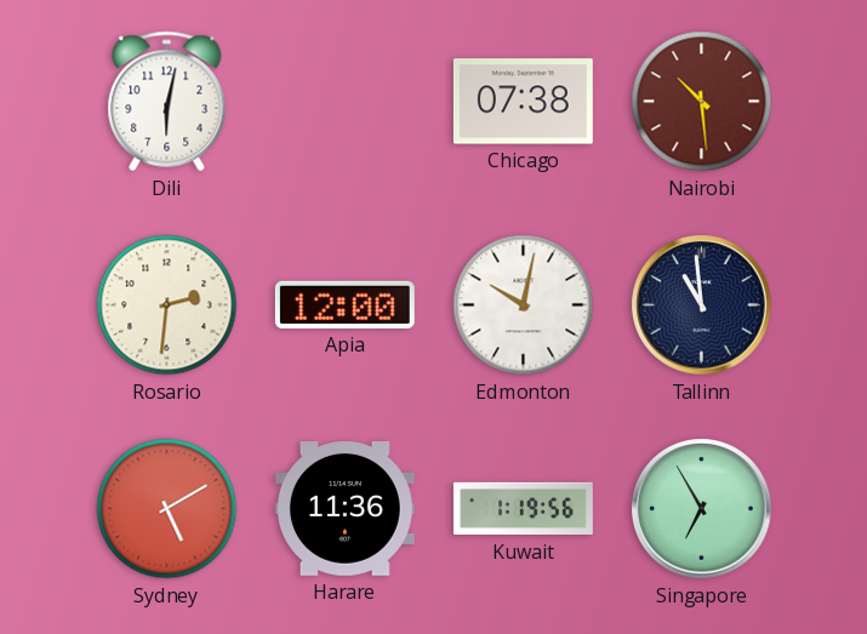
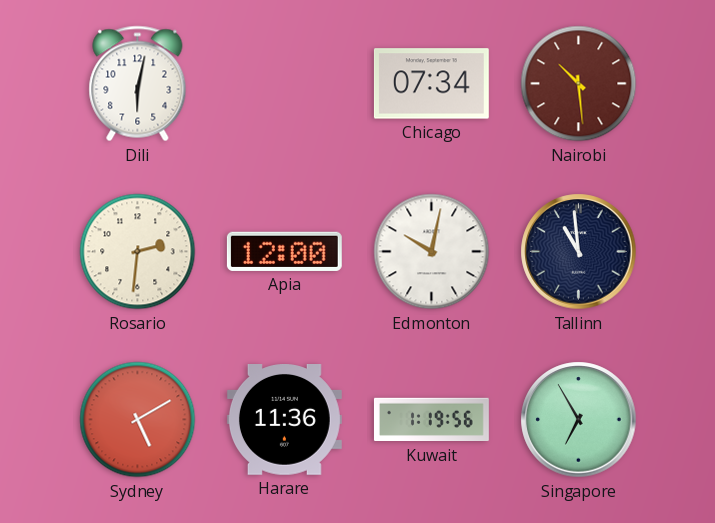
Chicago: 07:38 -> 07:34
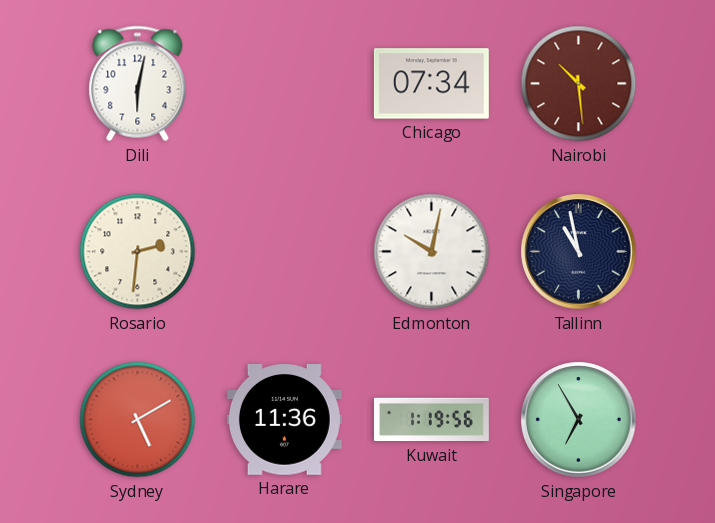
Apia: 12:00 -> none
Tallinn: 10:59 -> 10:58
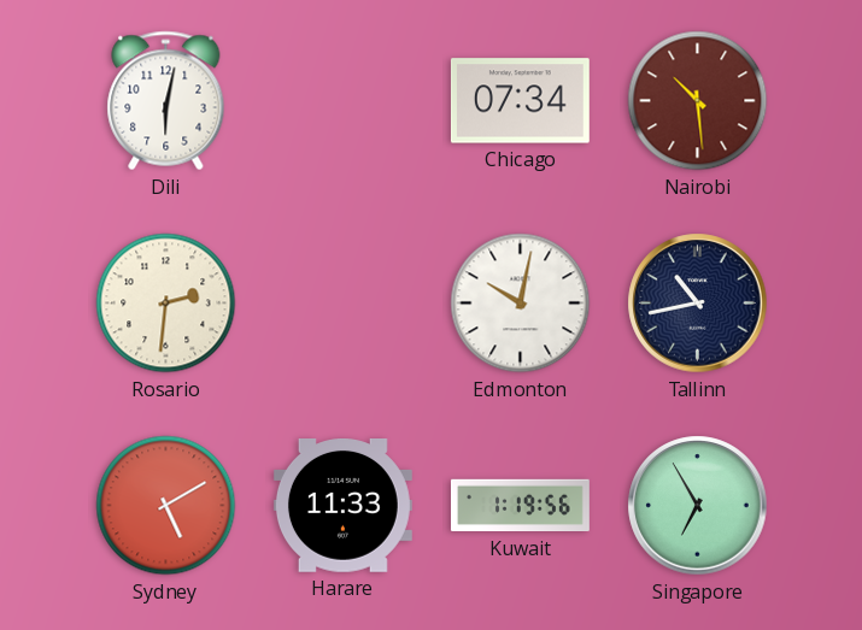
Tallinn: 10:58 -> 10:43
Harare: 11:36 -> 11:33
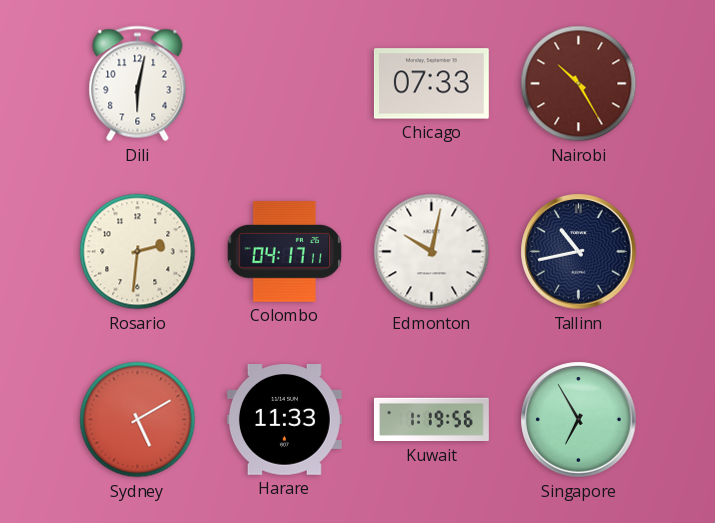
Chicago: 07:34 -> 07:33
Nairobi: 10:29 -> 10:25
Colombo: none -> 04:17
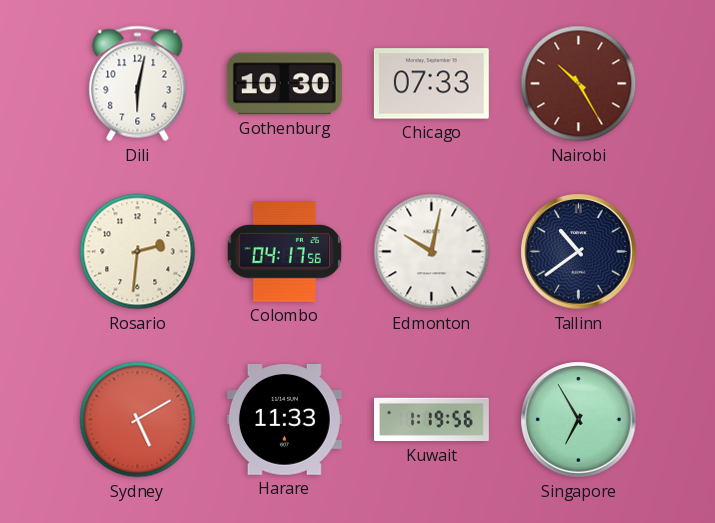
Gothenburg: none -> 10:30
Colombo: 04:17:11 -> 04:17:56
Tallinn: 10:43 -> 10:39
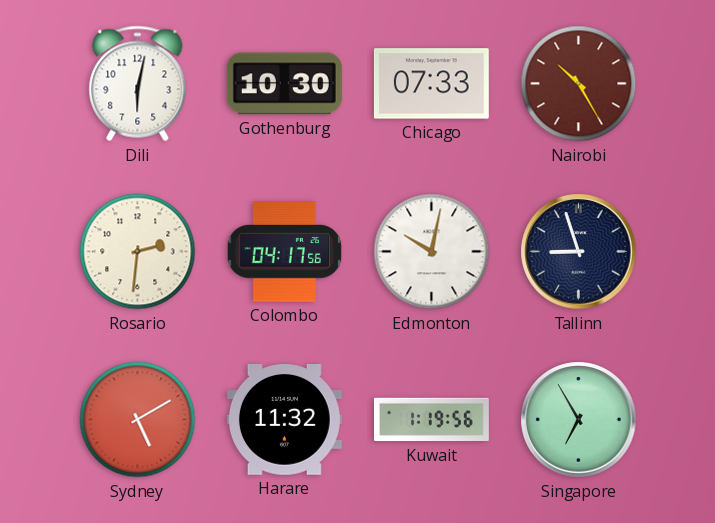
Tallinn: 10:39 -> 8:57
Harare: 11:33 -> 11:32
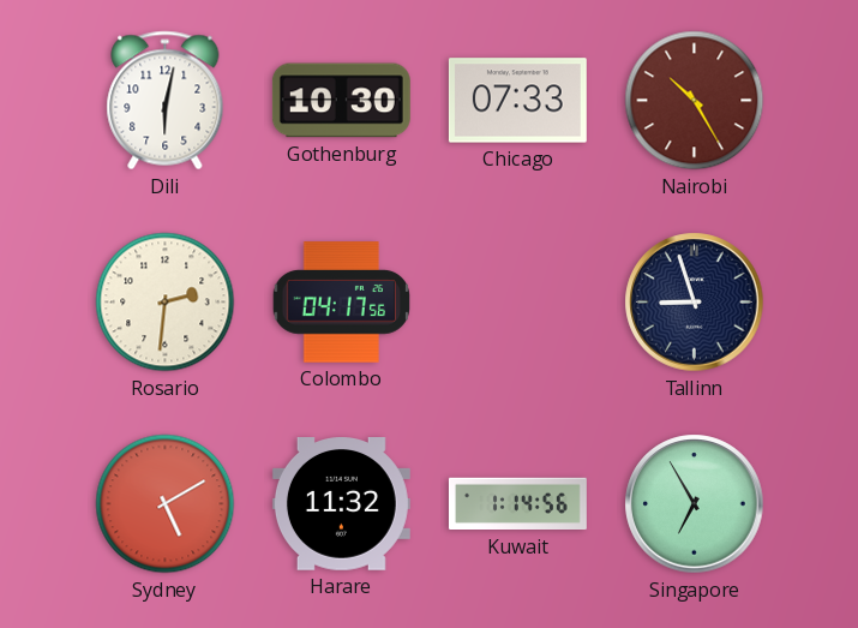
Edmonton: 10:02 -> none
Kuwait: 1:19 -> 1:14
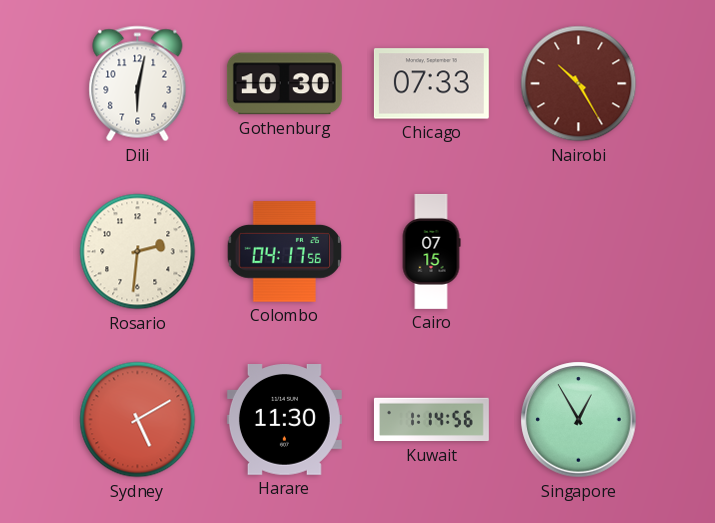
Cairo: none -> 07:15
Tallinn: 8:57 -> none
Harare: 11:32 -> 11:30
Singapore: 6:55 -> 12:55
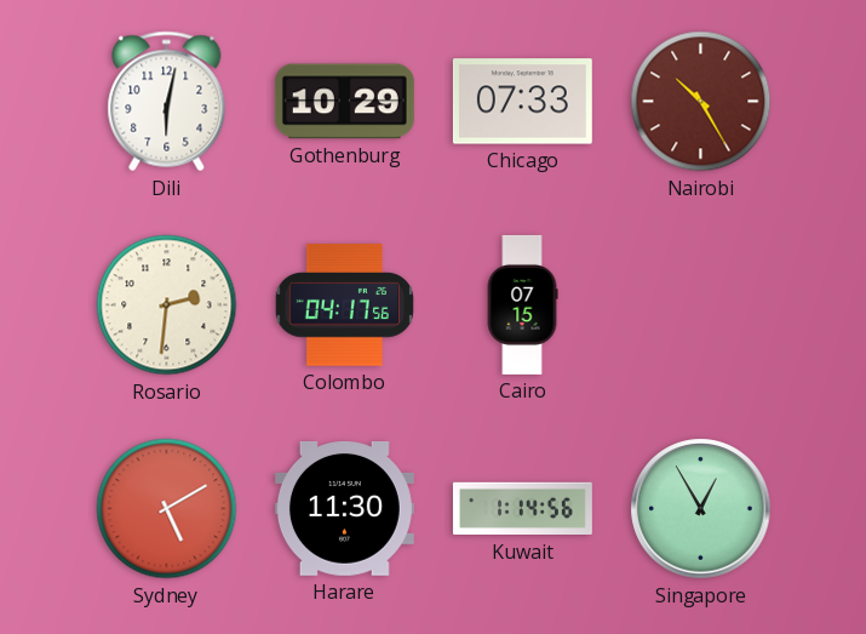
Gothenburg: 10:30 -> 10:29
